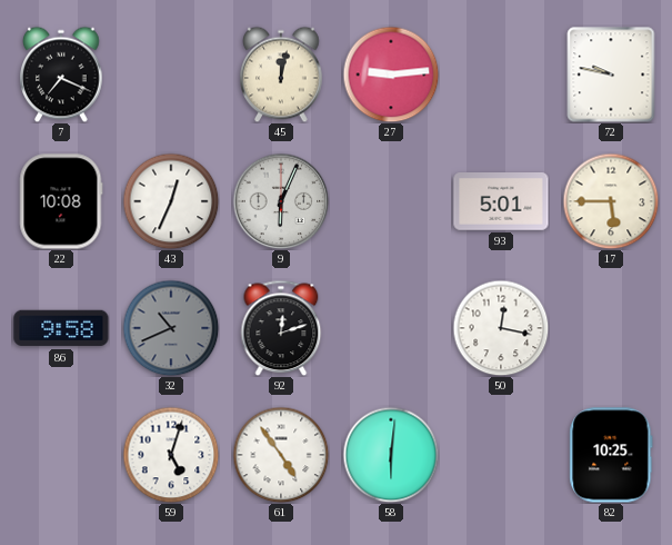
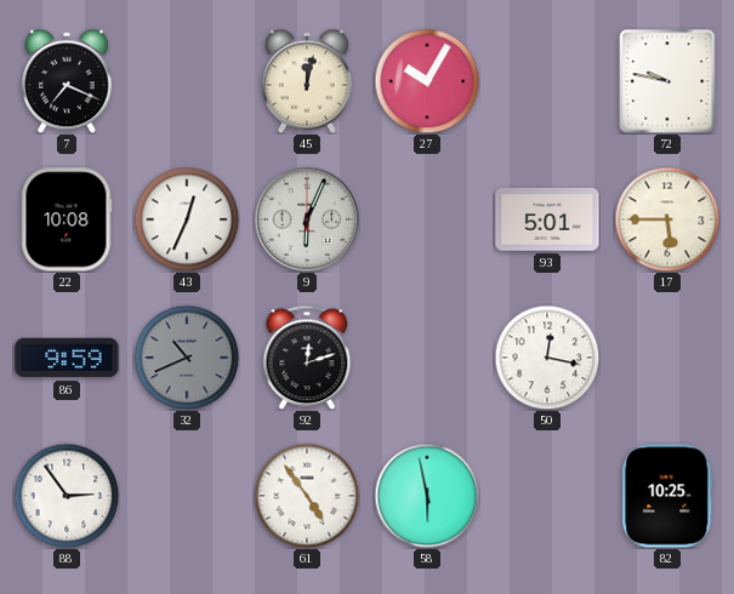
27: 9:14 -> 10:05
86: 9:58 -> 9:59
88: none -> 2:54
59: 5:03 -> none
58: 6:01 -> 5:58
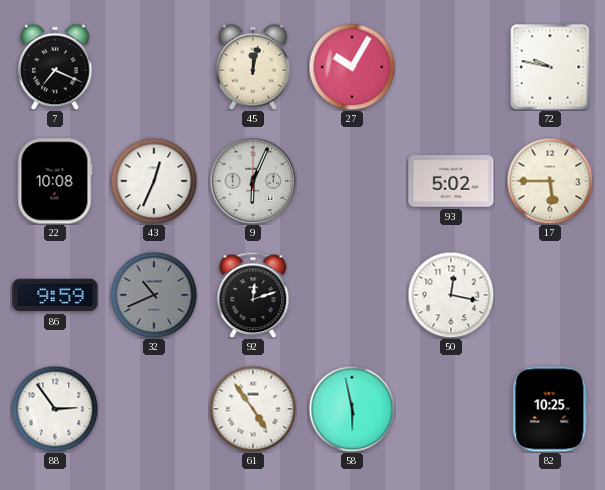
93: 5:01 -> 5:02
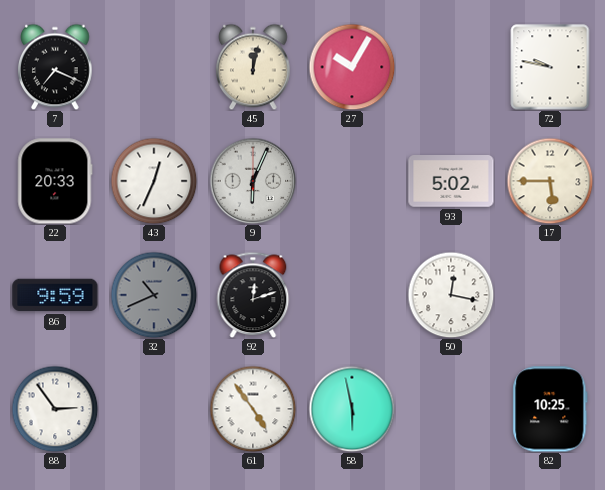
22: 10:08 -> 20:33
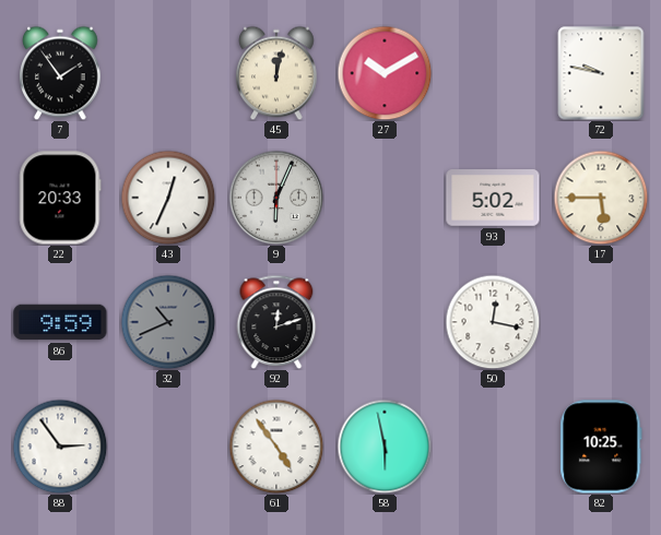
7: 7:19 -> 1:54
27: 10:05 -> 10:10
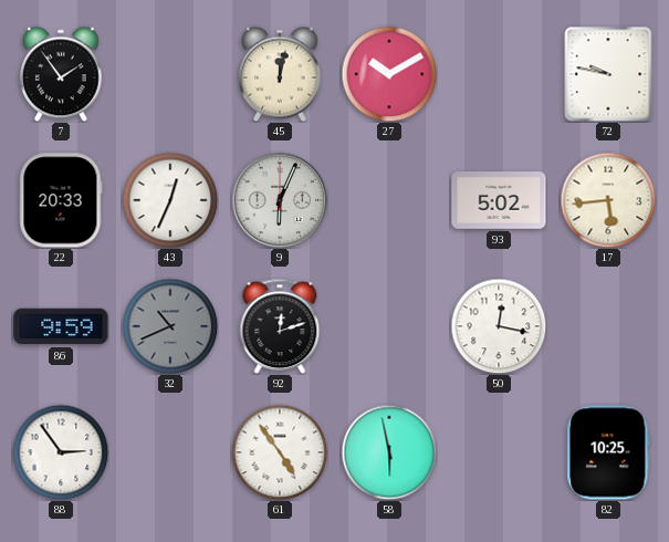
17: 5:45 -> 5:44
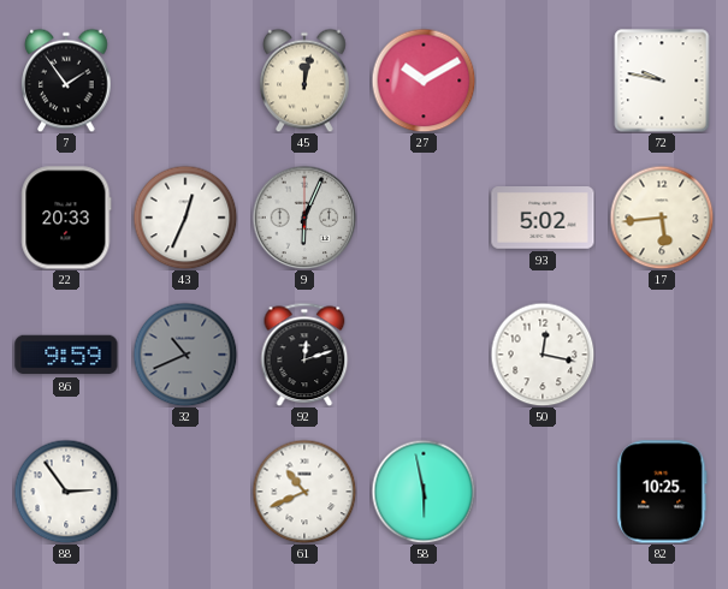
61: 4:54 -> 10:41
